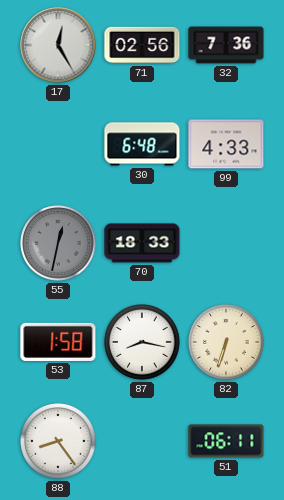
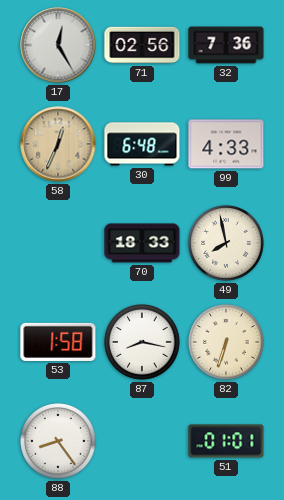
58: none -> 12:34
55: 12:32 -> none
49: none -> 7:58
51: 06:11 -> 01:01
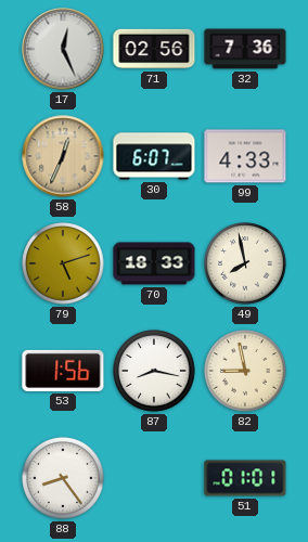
17: 12:25 -> 12:26
30: 6:48 -> 6:07
79: none -> 5:12
53: 1:58 -> 1:56
82: 6:33 -> 8:58
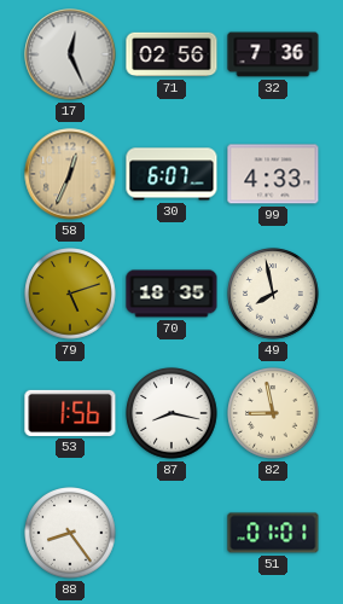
70: 18:33 -> 18:35
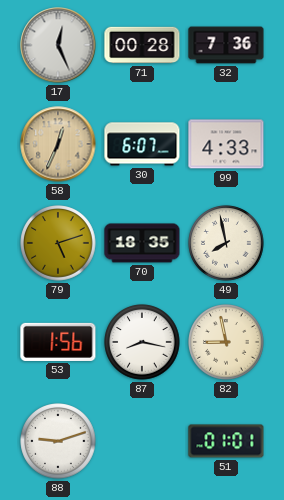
71: 02:56 -> 00:28
88: 8:24 -> 9:12
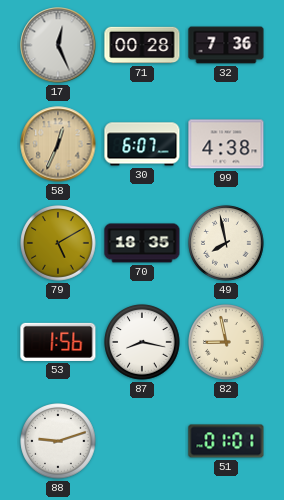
99: 4:33 -> 4:38
79: 5:12 -> 5:10
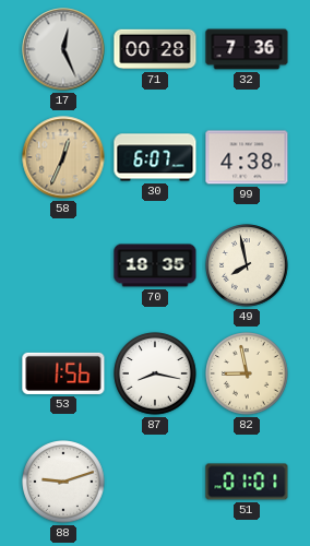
79: 5:10 -> none
